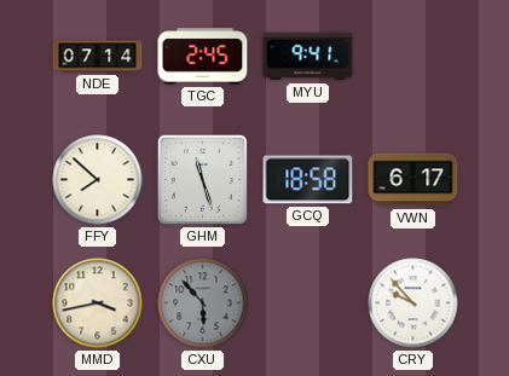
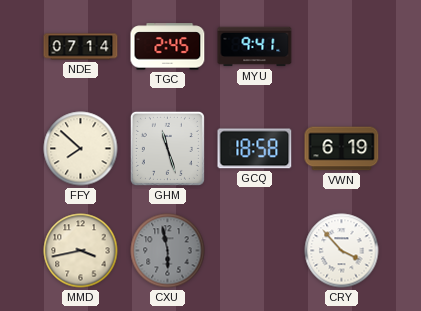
VWN: 6:17 -> 6:19
CXU: 5:53 -> 5:58
CRY: 9:53 -> 3:53
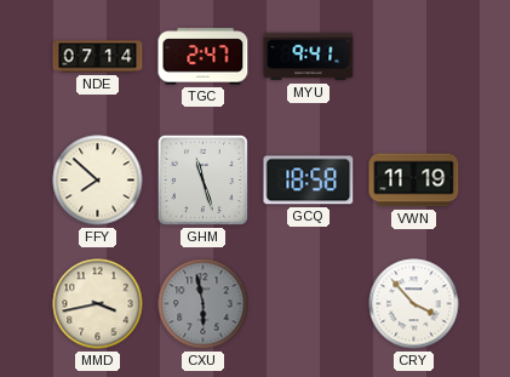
TGC: 2:45 -> 2:47
VWN: 6:19 -> 11:19
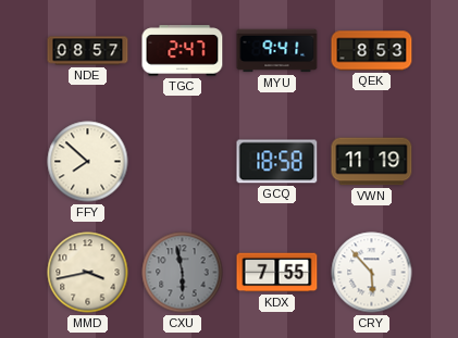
NDE: 07:14 -> 08:57
QEK: none -> 8:53
GHM: 11:27 -> none
KDX: none -> 7:55
CRY: 3:53 -> 5:53
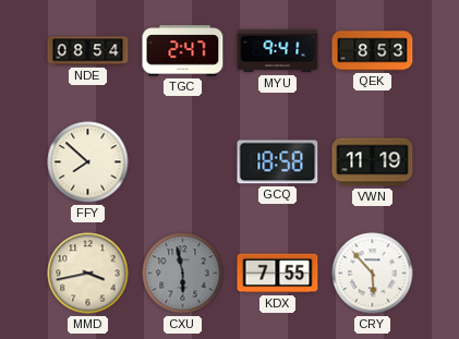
NDE: 08:57 -> 08:54
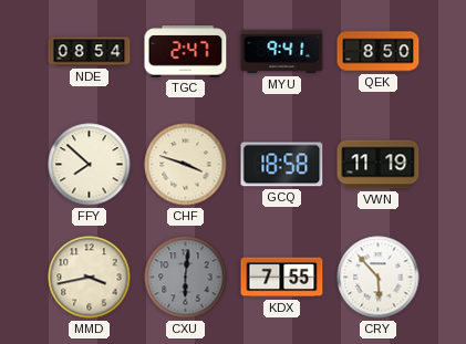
QEK: 8:53 -> 8:50
CHF: none -> 3:48
CXU: 5:58 -> 6:01
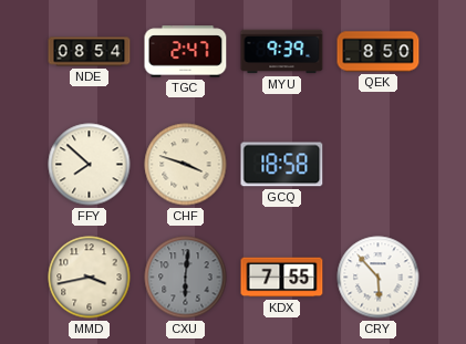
MYU: 9:41 -> 9:39
VWN: 11:19 -> none
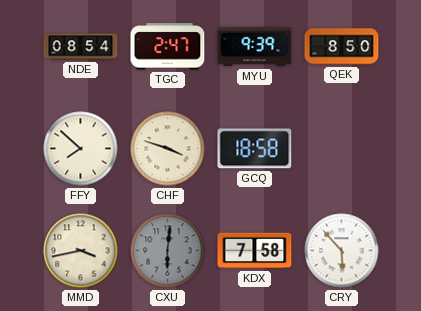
KDX: 7:55 -> 7:58
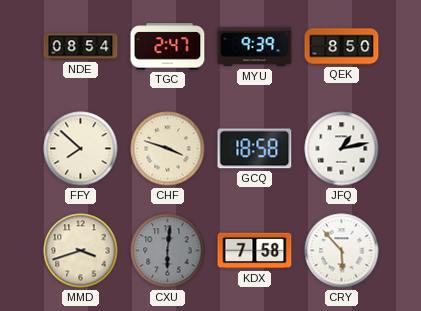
JFQ: none -> 1:13
MMD: 3:43 -> 3:42
